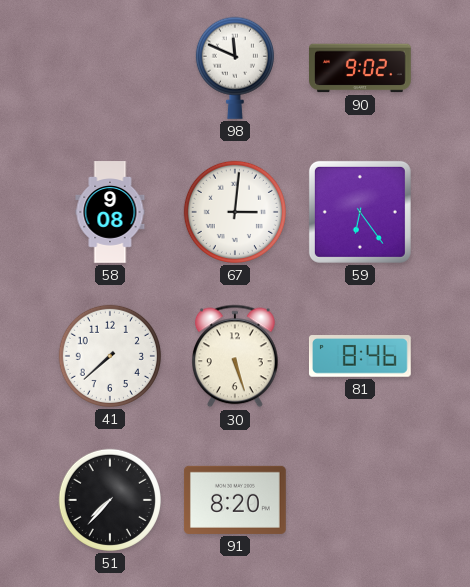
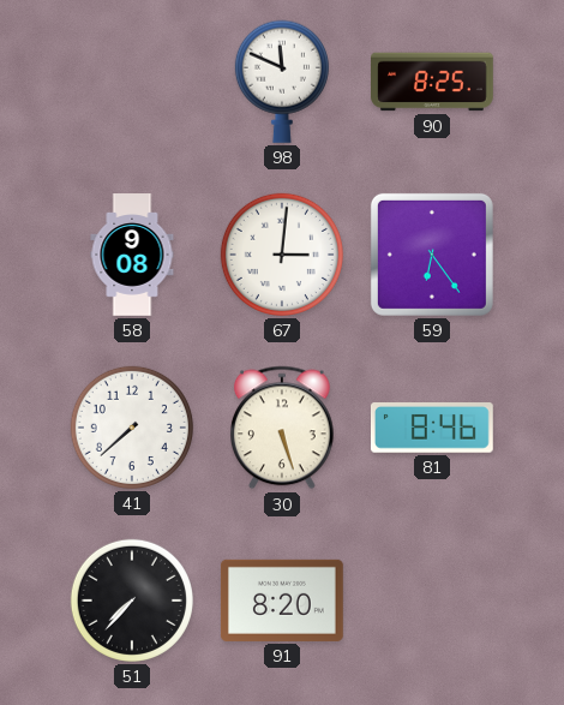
90: 9:02 -> 8:25
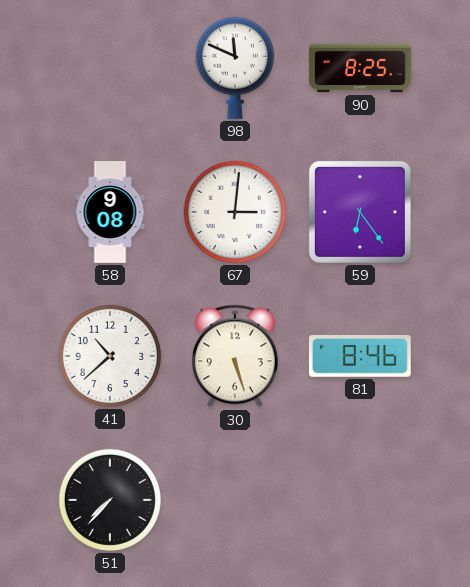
41: 7:38 -> 10:38
91: 8:20 -> none
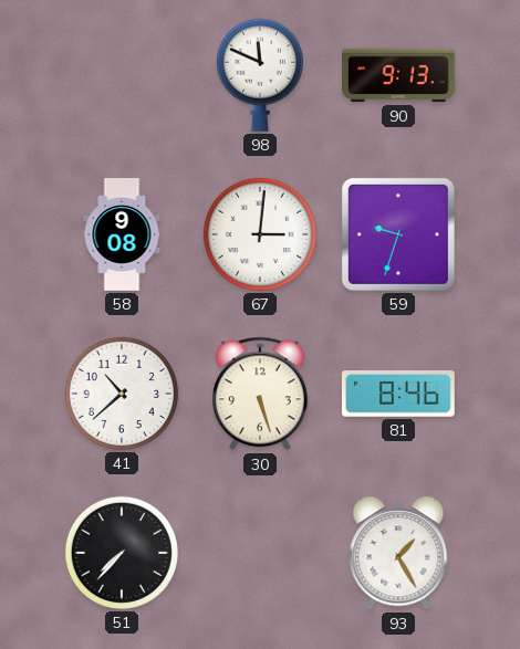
90: 8:25 -> 9:13
59: 6:24 -> 9:33
93: none -> 1:25
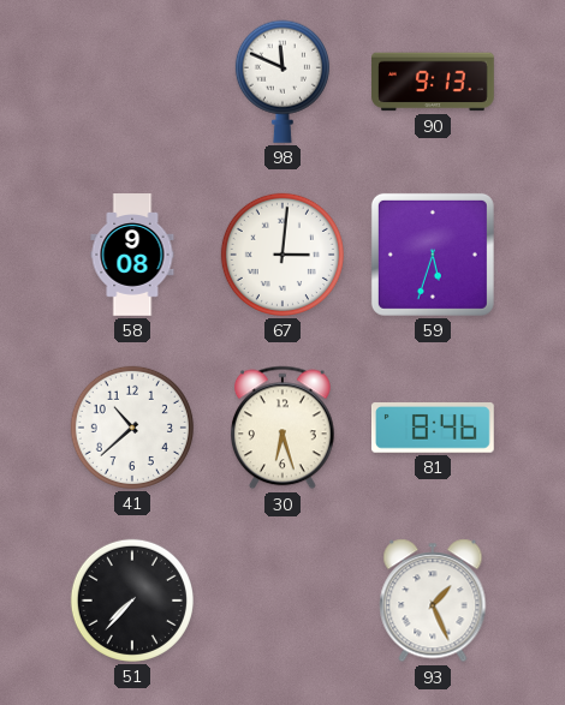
59: 9:33 -> 5:33
30: 5:27 -> 6:27
93: 1:25 -> 1:26
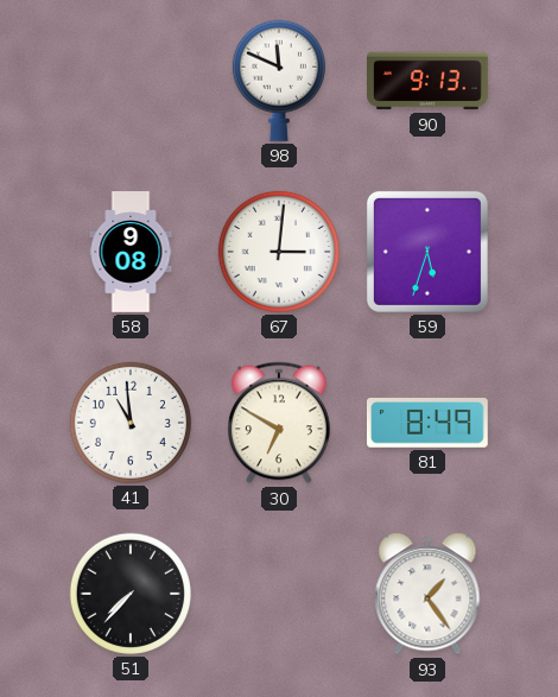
41: 10:38 -> 10:59
30: 6:27 -> 6:50
81: 8:46 -> 8:49
93: 1:26 -> 1:24
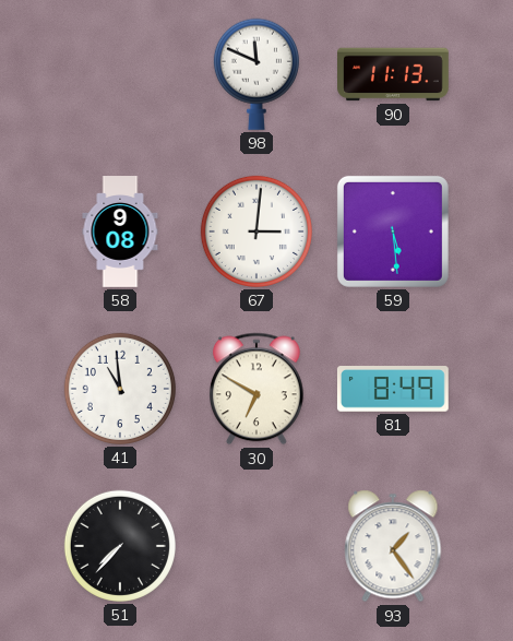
90: 9:13 -> 11:13
59: 5:33 -> 5:29
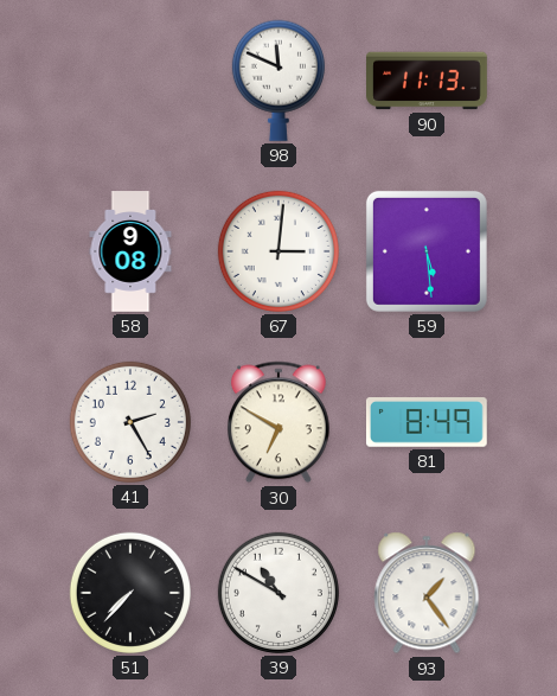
41: 10:59 -> 2:25
39: none -> 10:50
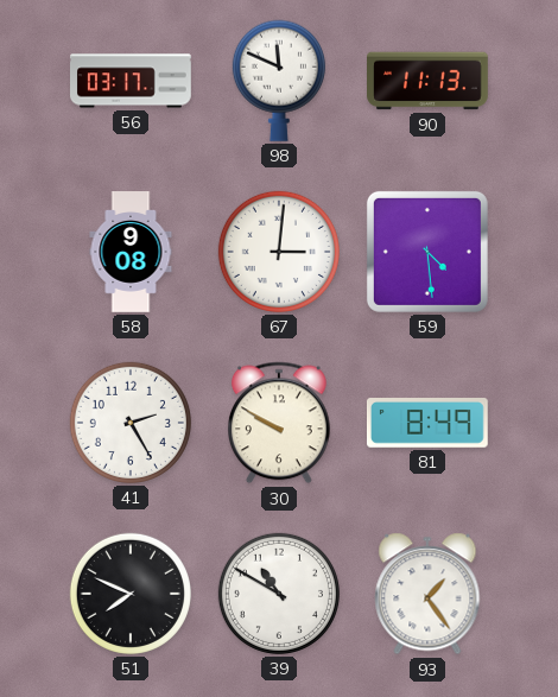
56: none -> 03:17
59: 5:29 -> 4:29
30: 6:50 -> 9:50
51: 7:37 -> 7:49
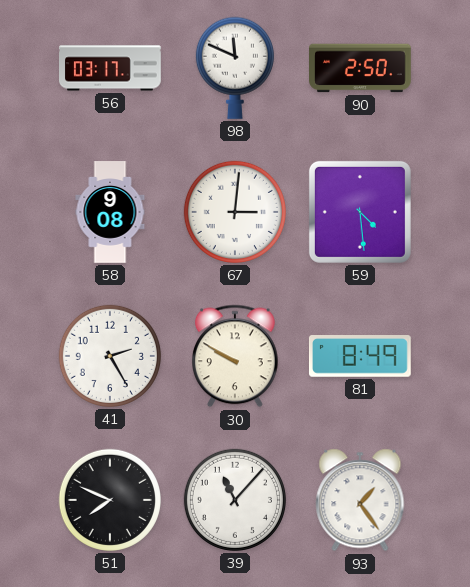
90: 11:13 -> 2:50
39: 10:50 -> 11:07
